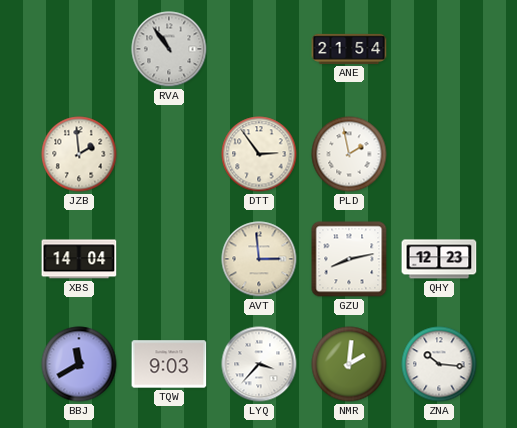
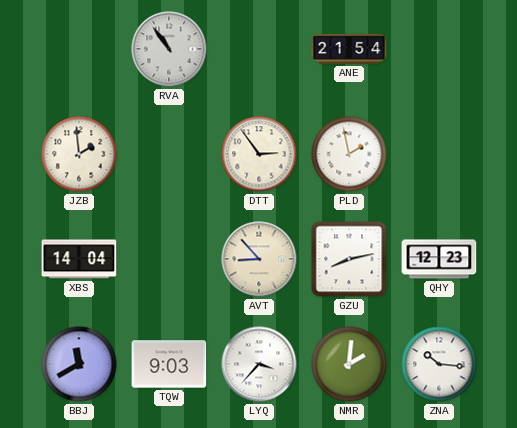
AVT: 2:59 -> 8:53
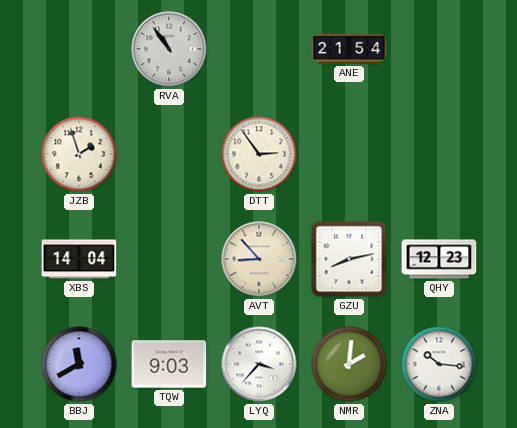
JZB: 1:59 -> 1:57
PLD: 1:58 -> none
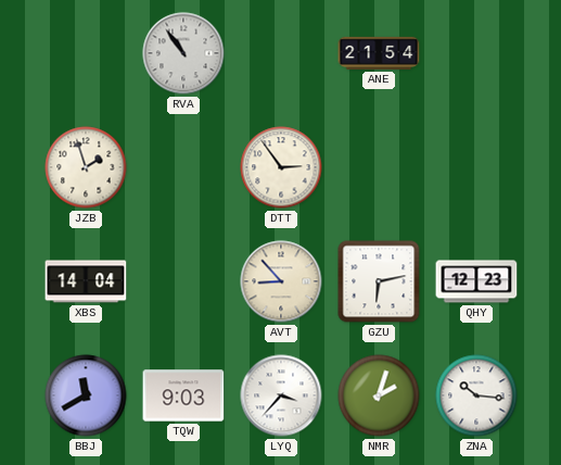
GZU: 8:13 -> 6:13
NMR: 2:01 -> 2:03
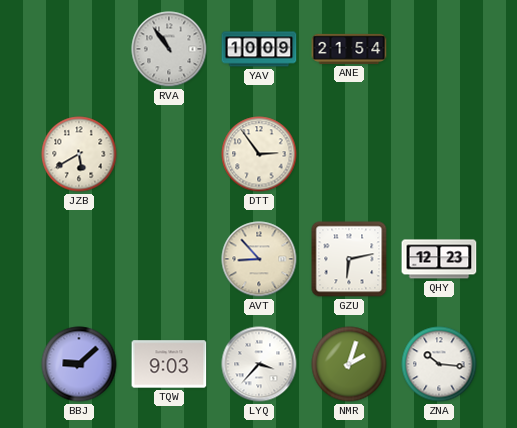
YAV: none -> 10:09
JZB: 1:57 -> 5:40
XBS: 14:04 -> none
BBJ: 11:40 -> 9:08
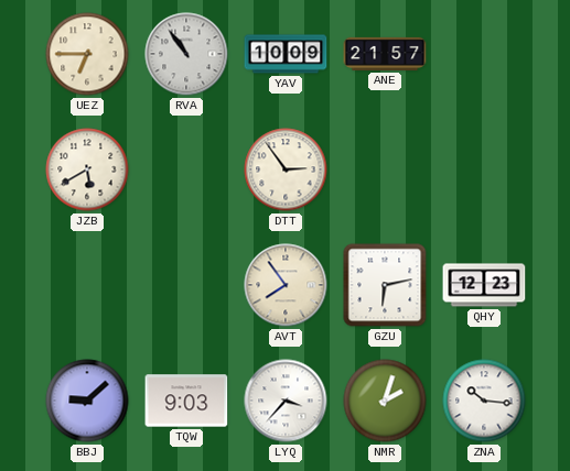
UEZ: none -> 6:45
ANE: 21:54 -> 21:57
AVT: 8:53 -> 7:54
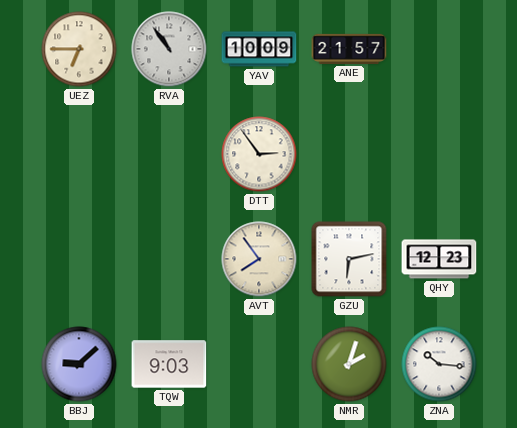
JZB: 5:40 -> none
LYQ: 3:37 -> none
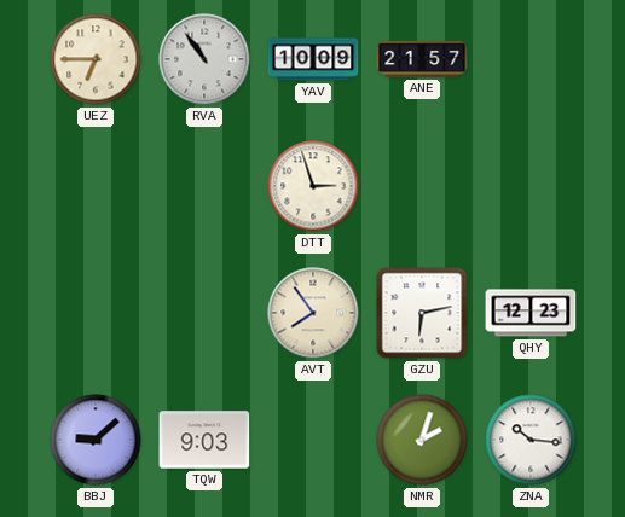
DTT: 2:54 -> 2:57
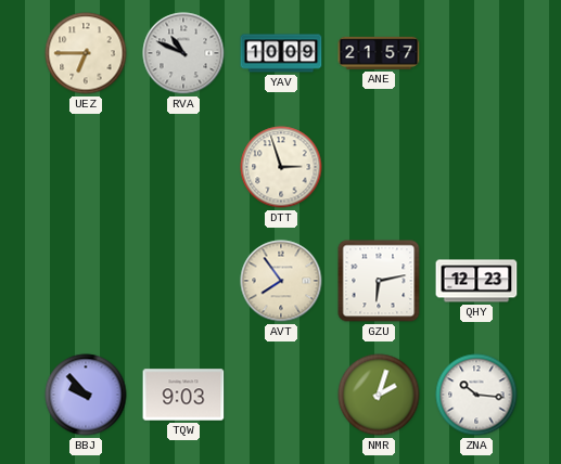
RVA: 10:54 -> 10:49
BBJ: 9:08 -> 9:53
